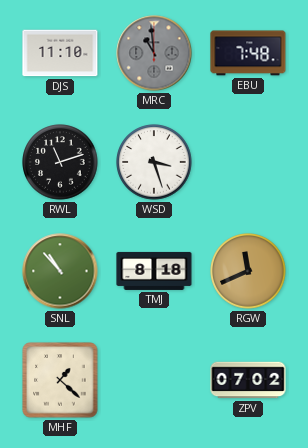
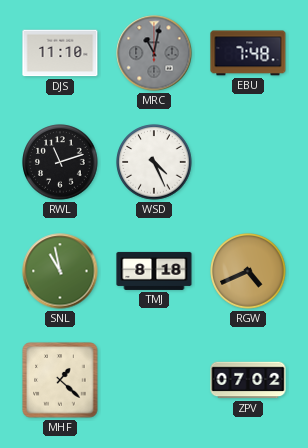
MRC: 10:59 -> 11:02
WSD: 3:27 -> 4:26
SNL: 10:53 -> 10:58
RGW: 11:41 -> 4:41
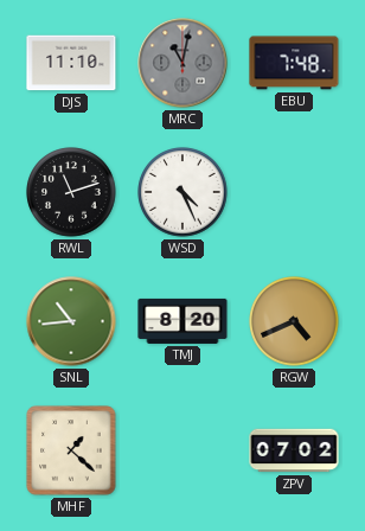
SNL: 10:58 -> 10:44
TMJ: 8:18 -> 8:20
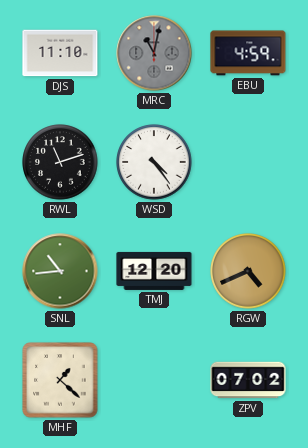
EBU: 7:48 -> 4:59
WSD: 4:26 -> 4:24
TMJ: 8:20 -> 12:20
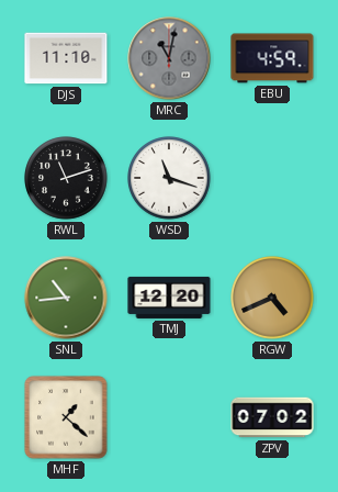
WSD: 4:24 -> 11:18
